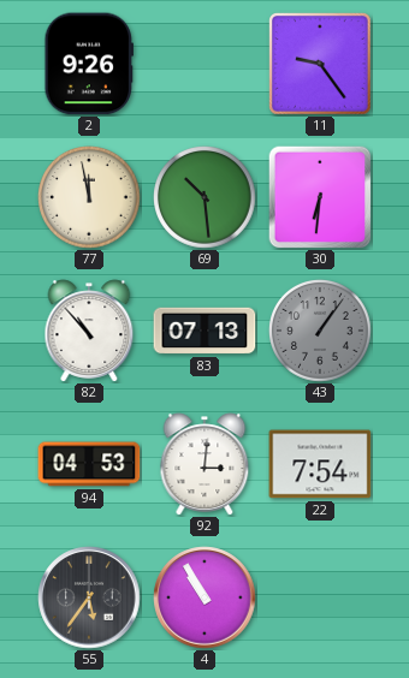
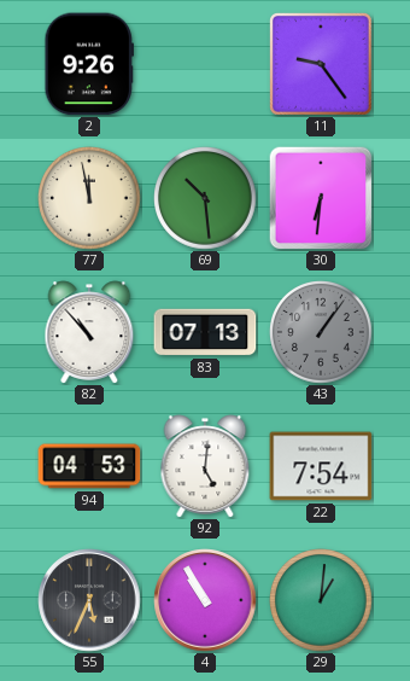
92: 3:01 -> 5:01
55: 5:36 -> 5:34
29: none -> 1:01
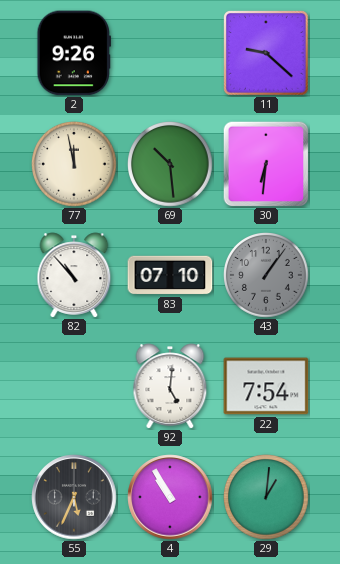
11: 9:24 -> 9:22
83: 07:13 -> 07:10
94: 04:53 -> none
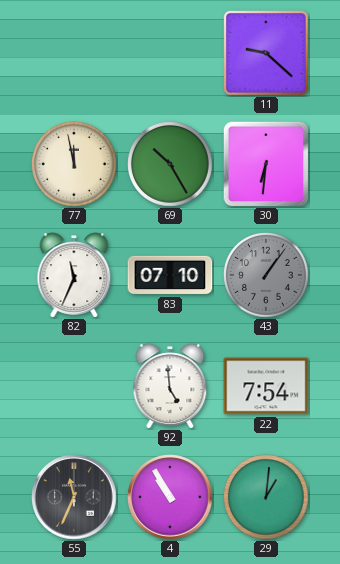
2: 9:26 -> none
69: 10:29 -> 10:25
82: 10:53 -> 11:34
92: 5:01 -> 4:59
55: 5:34 -> 11:34
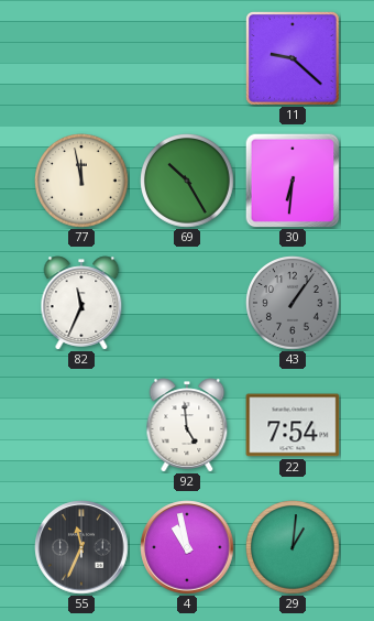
83: 07:10 -> none
4: 10:55 -> 10:58
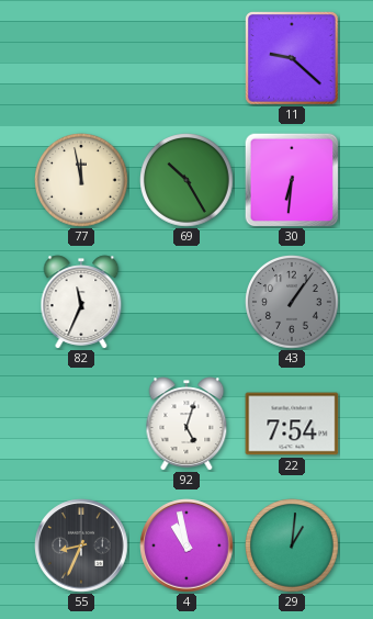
92: 4:59 -> 5:03
55: 11:34 -> 8:34
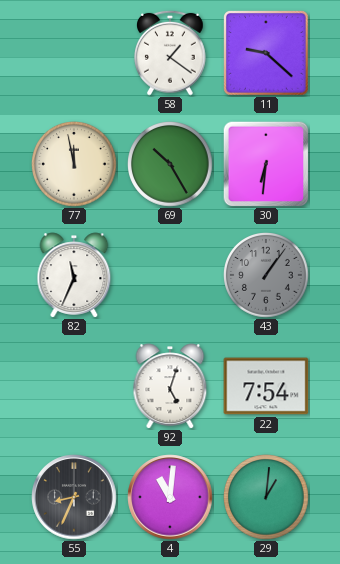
58: none -> 1:21
4: 10:58 -> 11:01
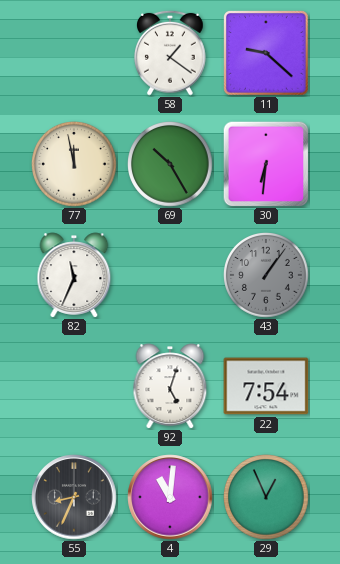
29: 1:01 -> 12:56
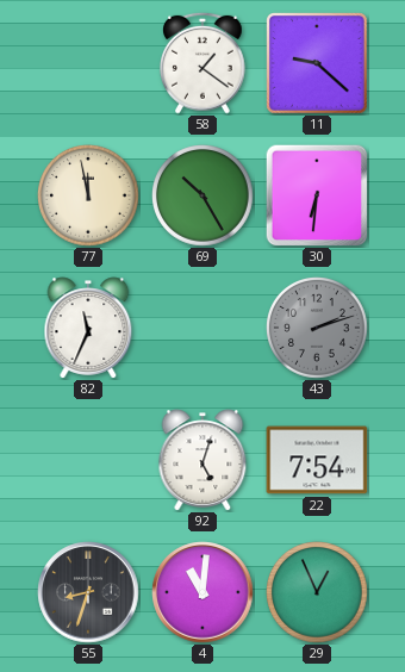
43: 1:06 -> 2:12
55: 8:34 -> 8:33
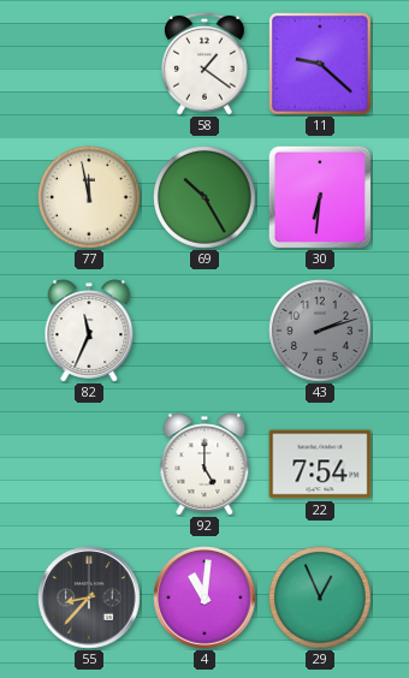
92: 5:03 -> 5:00
55: 8:33 -> 8:37
